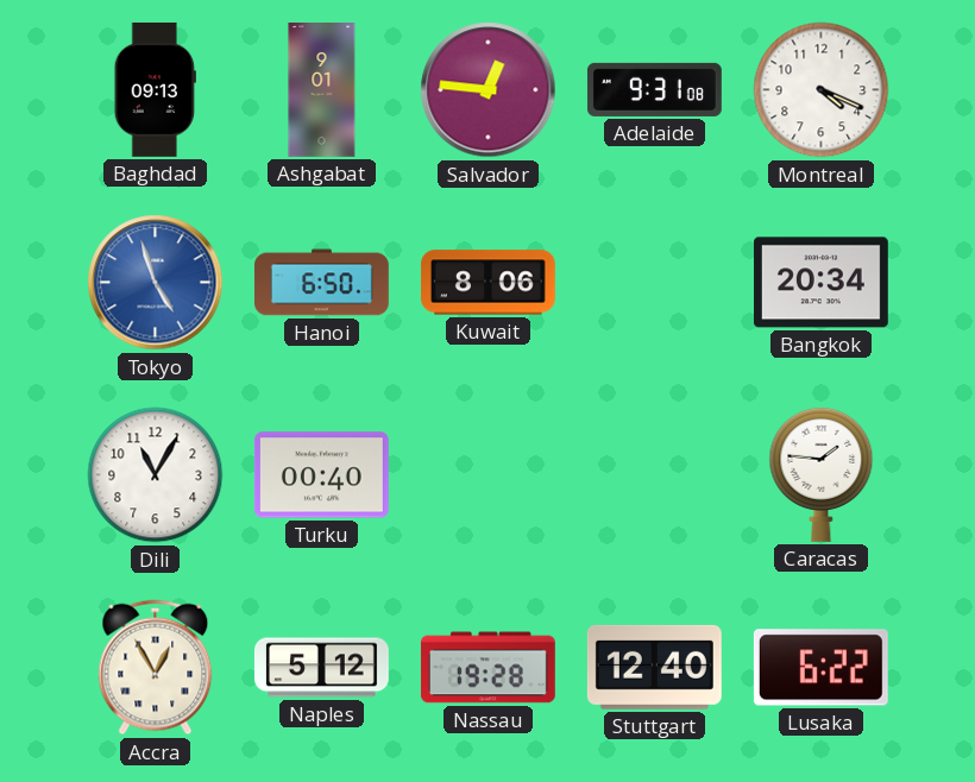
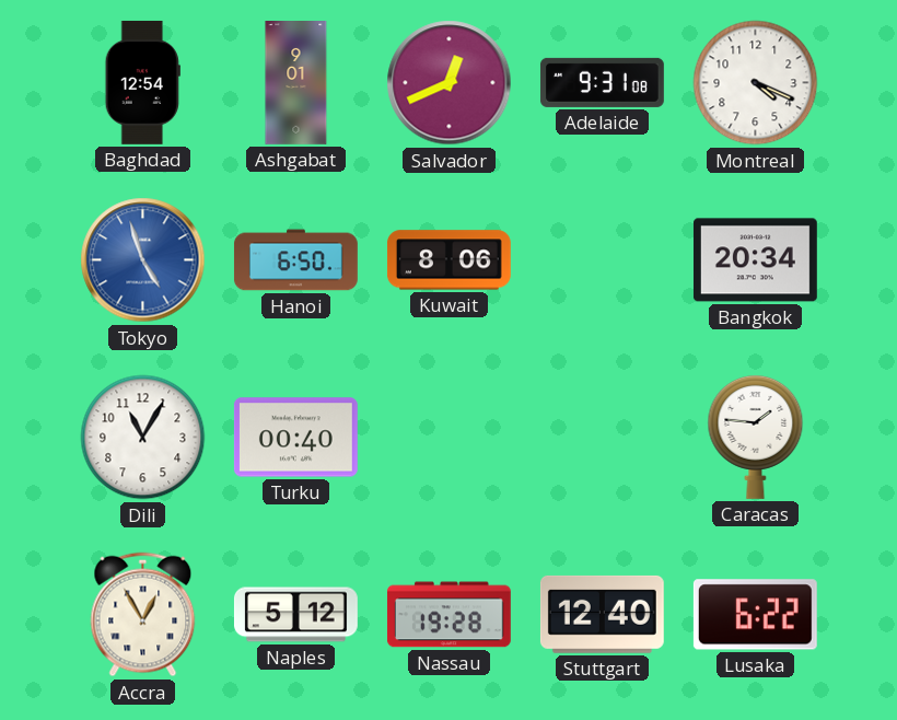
Baghdad: 09:13 -> 12:54
Salvador: 12:46 -> 12:41
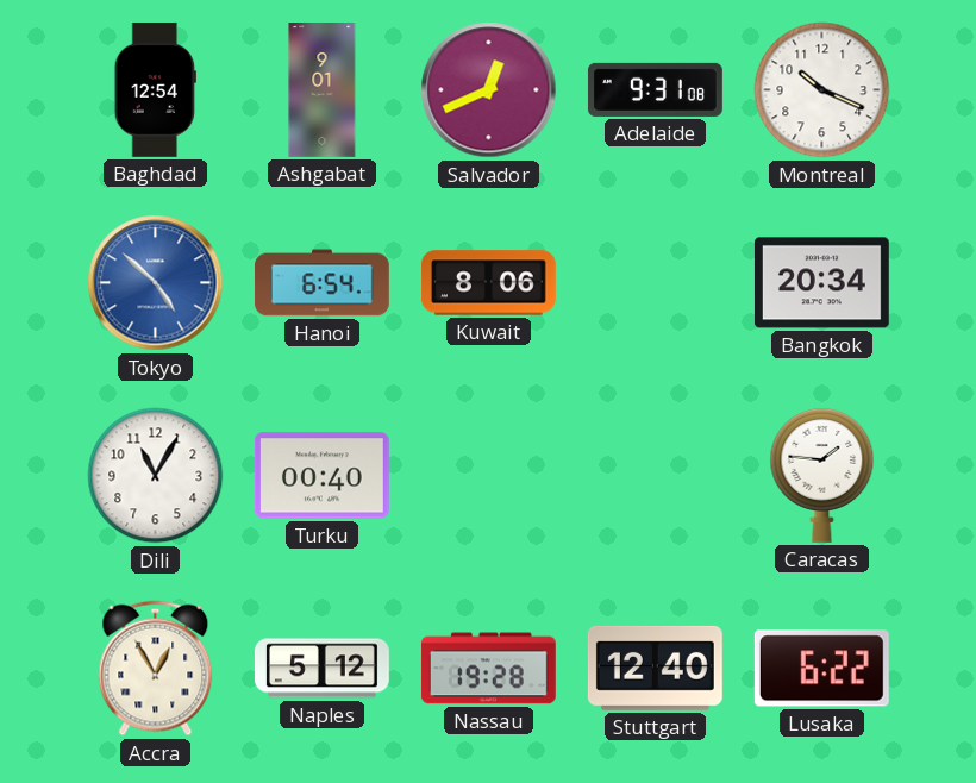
Montreal: 4:19 -> 10:19
Tokyo: 4:57 -> 4:52
Hanoi: 6:50 -> 6:54
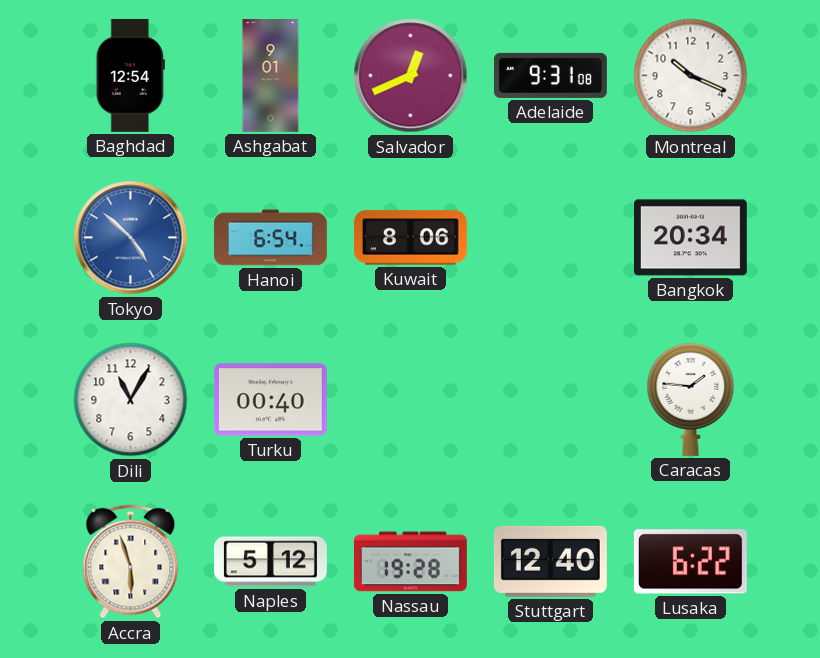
Accra: 12:55 -> 5:57
